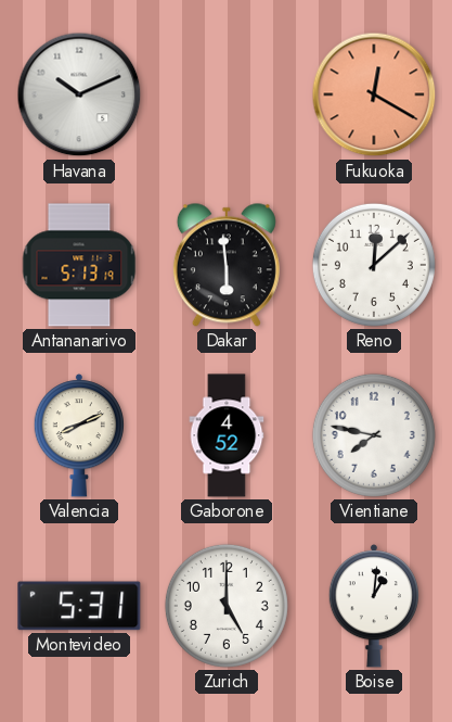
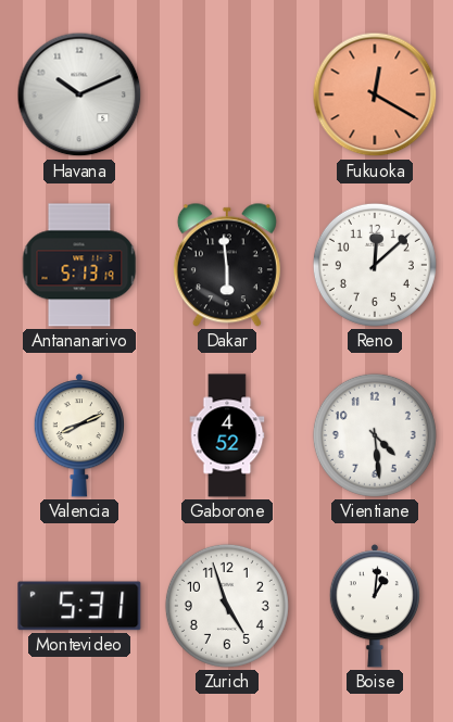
Vientiane: 7:47 -> 4:29
Zurich: 5:00 -> 4:57
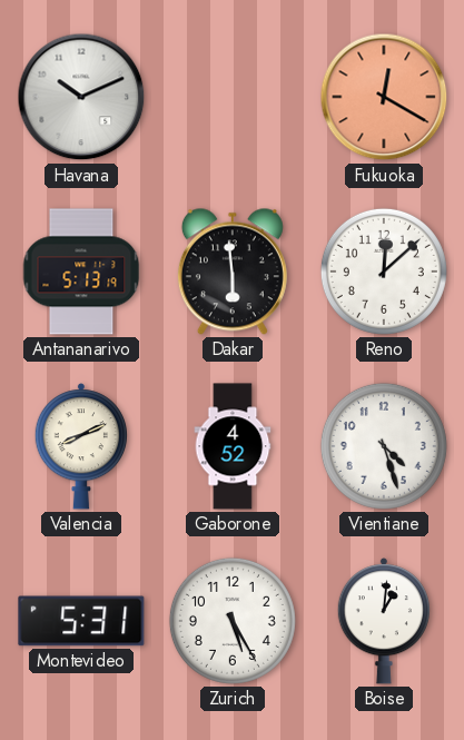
Vientiane: 4:29 -> 4:27
Zurich: 4:57 -> 5:25
